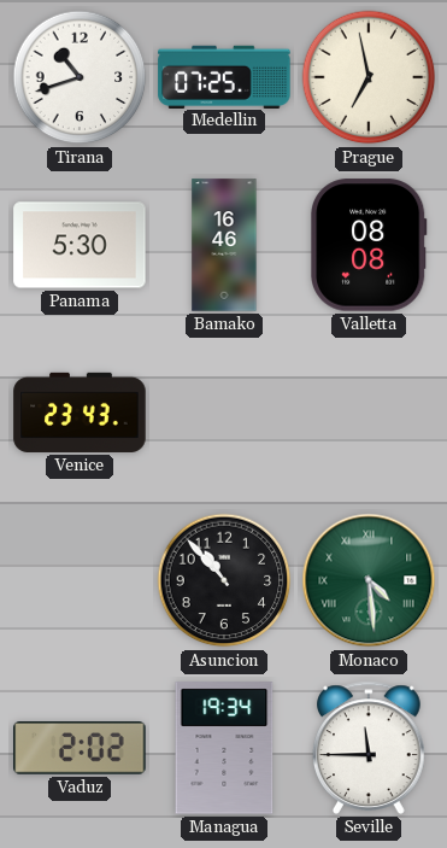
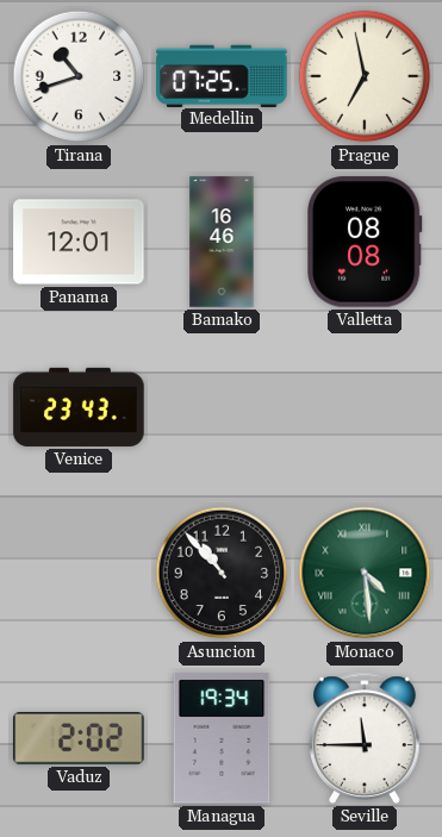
Panama: 5:30 -> 12:01
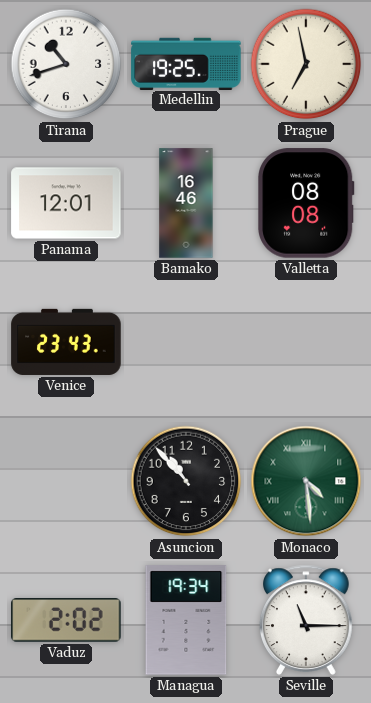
Medellin: 07:25 -> 19:25
Seville: 11:45 -> 11:15
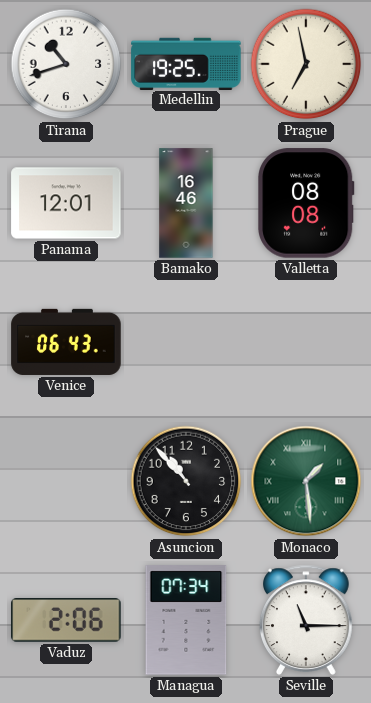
Venice: 23:43 -> 06:43
Monaco: 4:29 -> 1:29
Vaduz: 2:02 -> 2:06
Managua: 19:34 -> 07:34
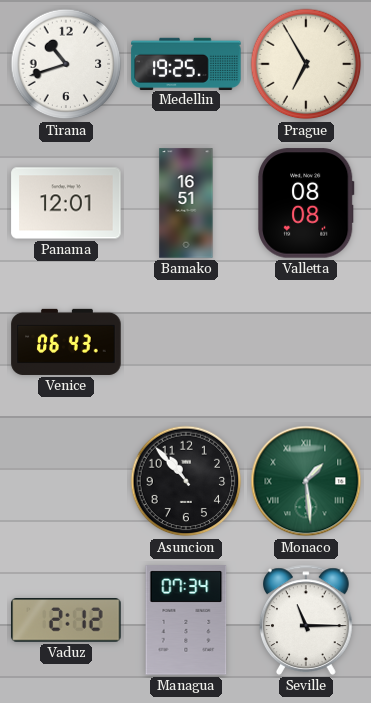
Prague: 6:58 -> 6:55
Bamako: 16:46 -> 16:51
Vaduz: 2:06 -> 2:12
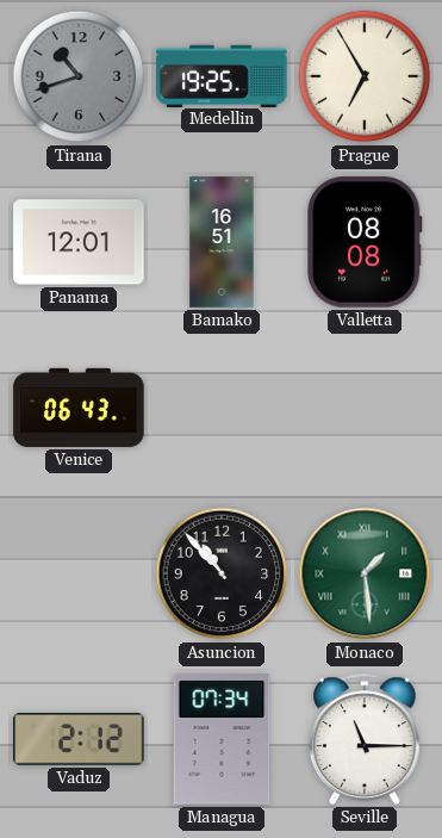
Tirana dial: white -> grey
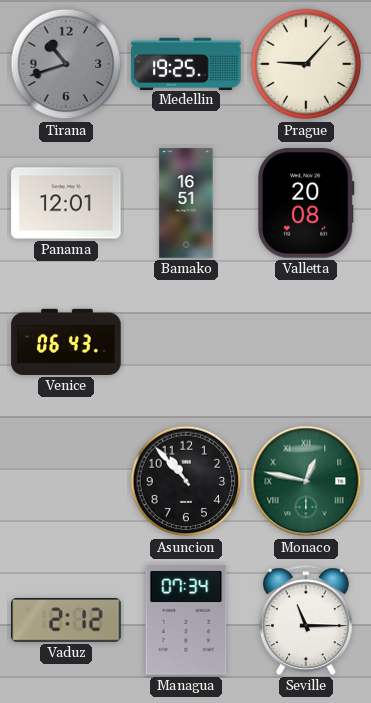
Prague: 6:55 -> 9:07
Valletta: 08:08 -> 20:08
Monaco: 1:29 -> 12:47
